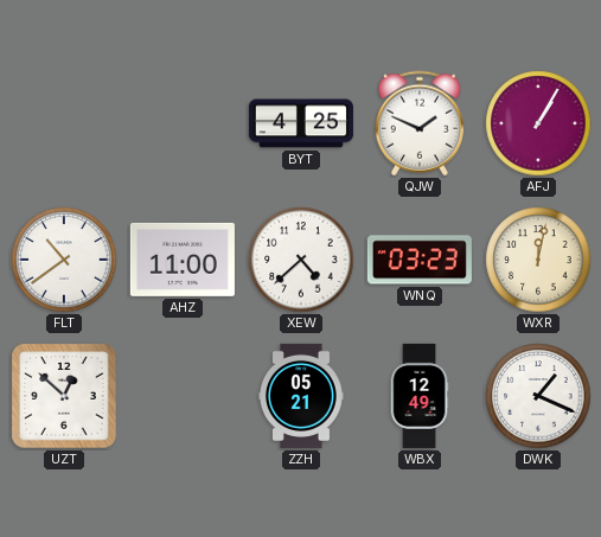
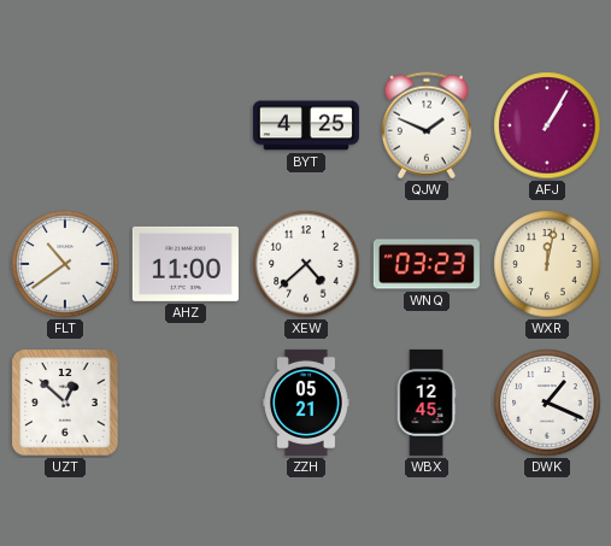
WBX: 12:49 -> 12:45
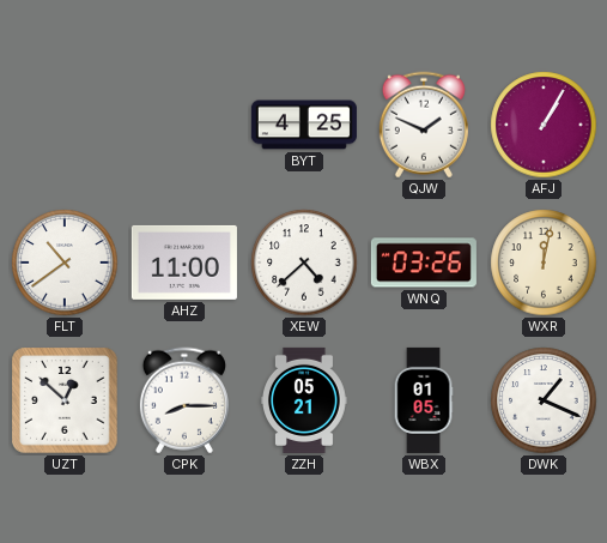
WNQ: 03:23 -> 03:26
CPK: none -> 8:15
WBX: 12:45 -> 01:05
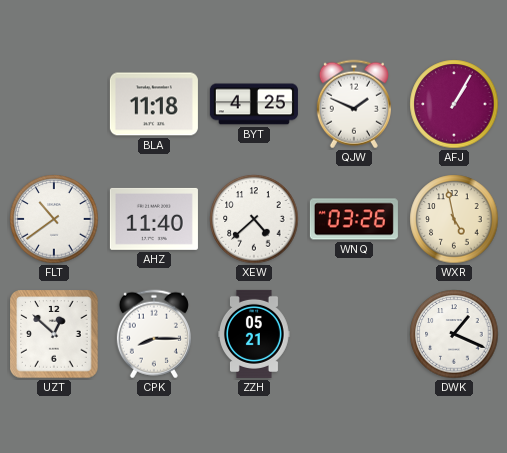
BLA: none -> 11:18
AHZ: 11:00 -> 11:40
WXR: 12:02 -> 4:58
WBX: 01:05 -> none
